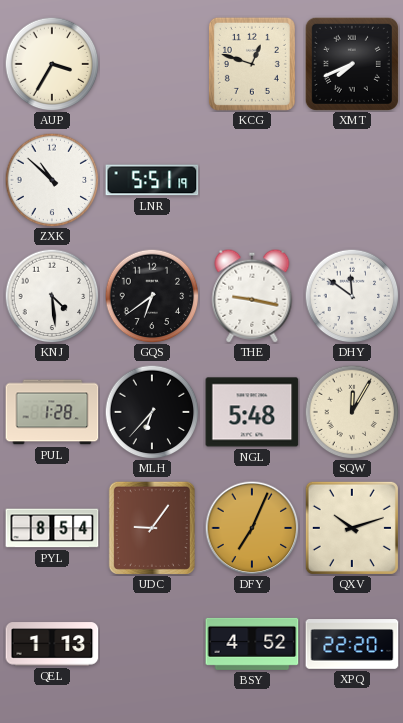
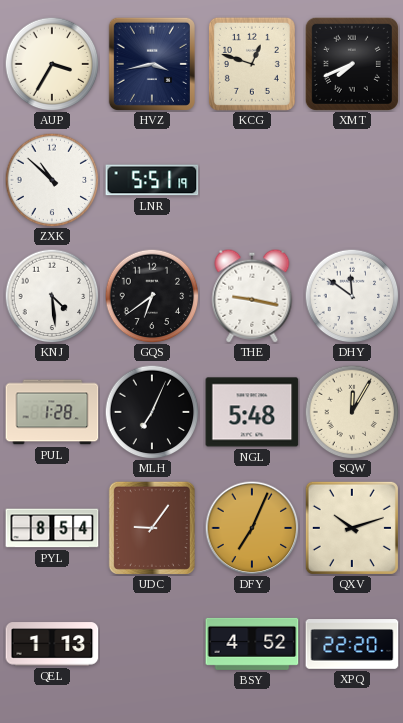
HVZ: none -> 3:43
MLH: 6:37 -> 7:04
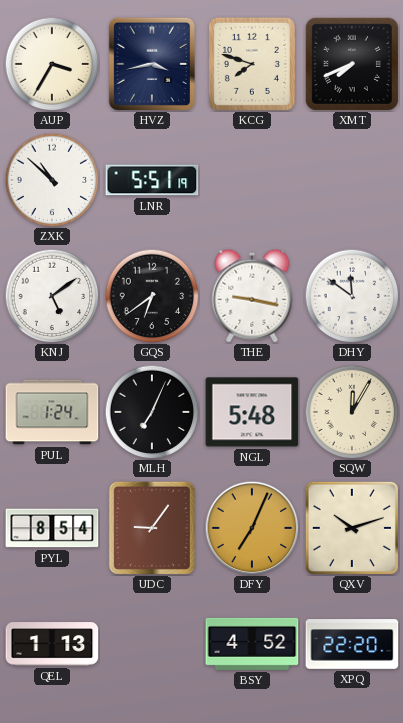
KCG: 12:48 -> 7:48
KNJ: 4:29 -> 5:09
PUL: 1:28 -> 1:24
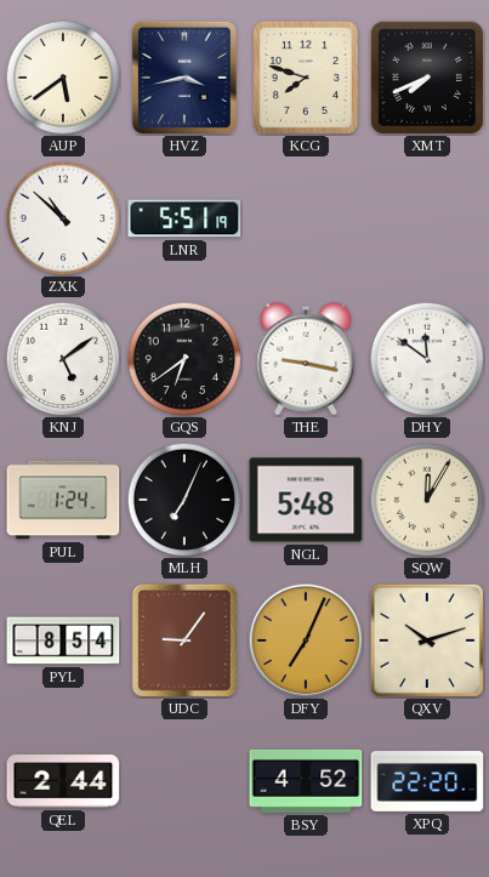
AUP: 3:35 -> 5:39
QEL: 1:13 -> 2:44
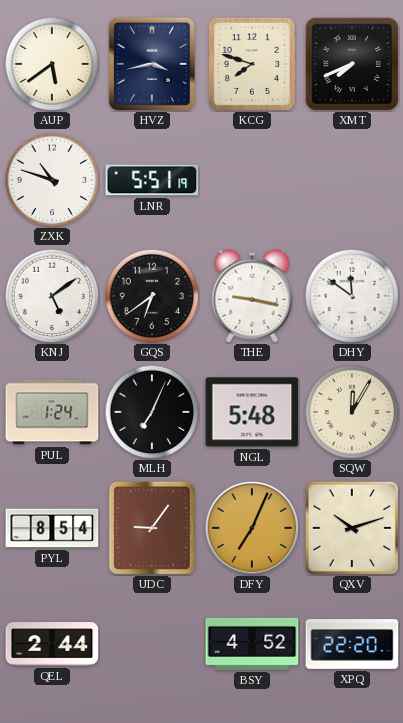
ZXK: 10:52 -> 10:48
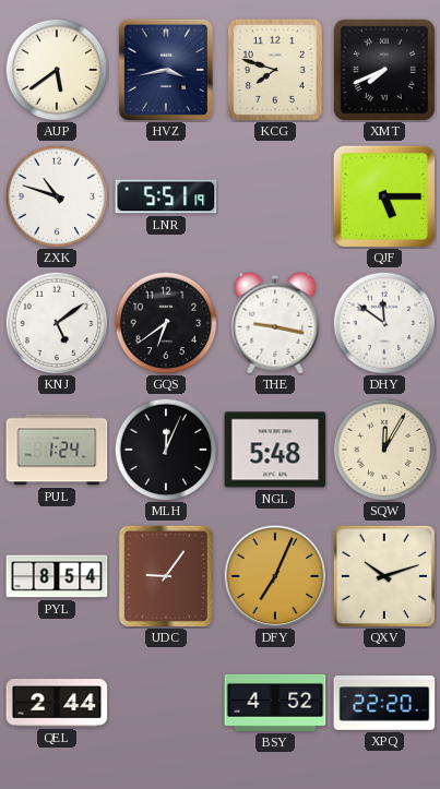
QJF: none -> 5:15
MLH: 7:04 -> 12:04
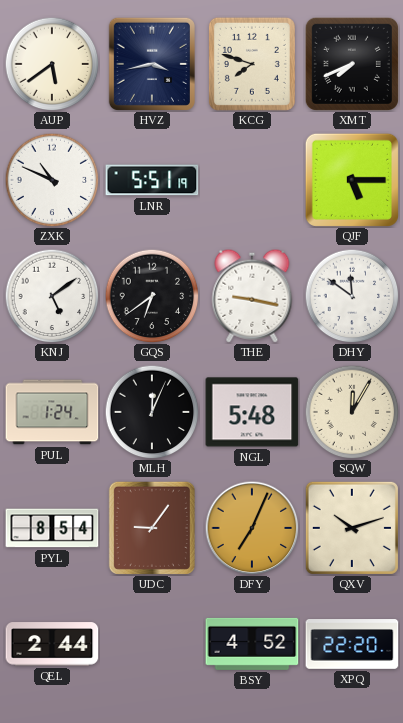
ZXK: 10:48 -> 10:49
